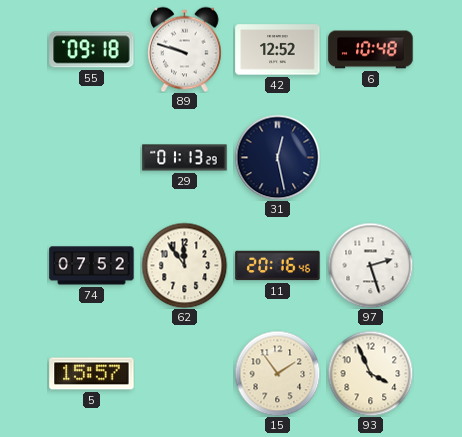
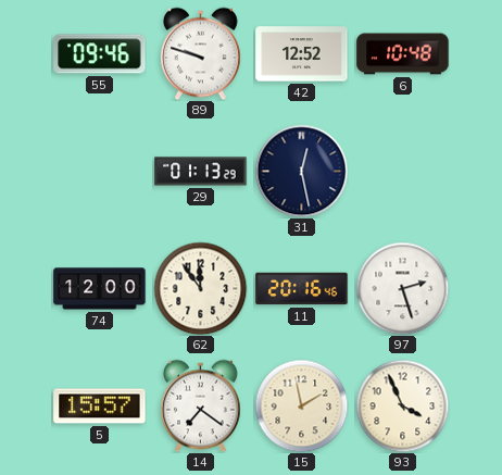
55: 09:18 -> 09:46
74: 07:52 -> 12:00
14: none -> 7:21
15: 1:54 -> 1:58
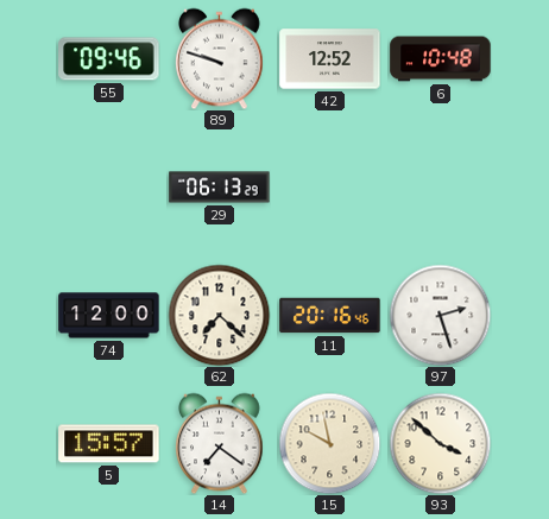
29: 01:13 -> 06:13
31: 12:28 -> none
62: 11:54 -> 7:22
15: 1:58 -> 9:58
93: 3:56 -> 3:52
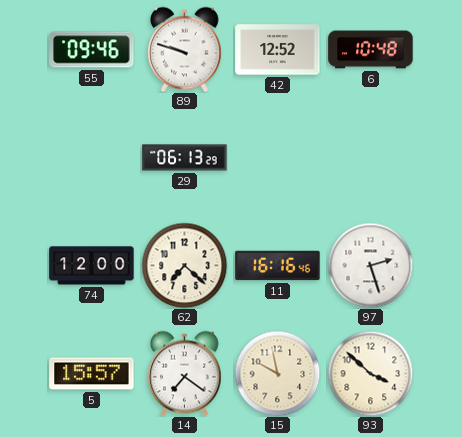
11: 20:16 -> 16:16
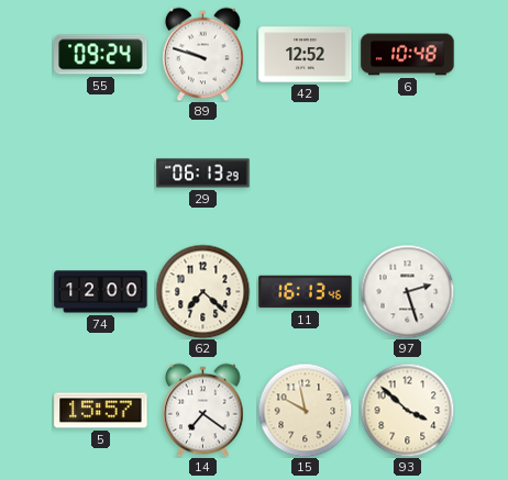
55: 09:46 -> 09:24
11: 16:16 -> 16:13
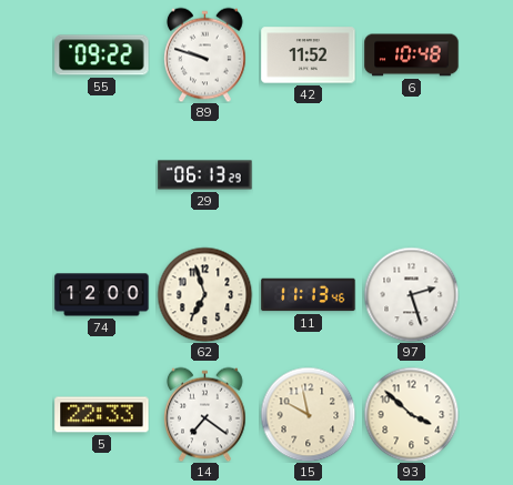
55: 09:24 -> 09:22
42: 12:52 -> 11:52
62: 7:22 -> 6:57
11: 16:13 -> 11:13
5: 15:57 -> 22:33
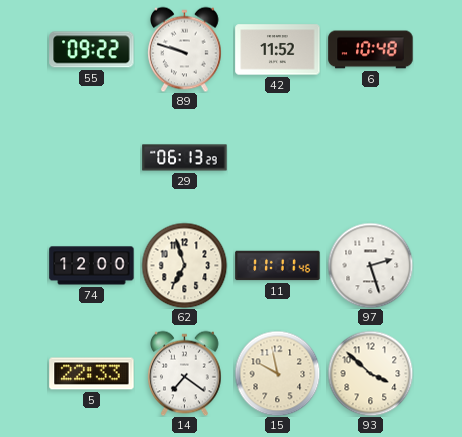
11: 11:13 -> 11:11
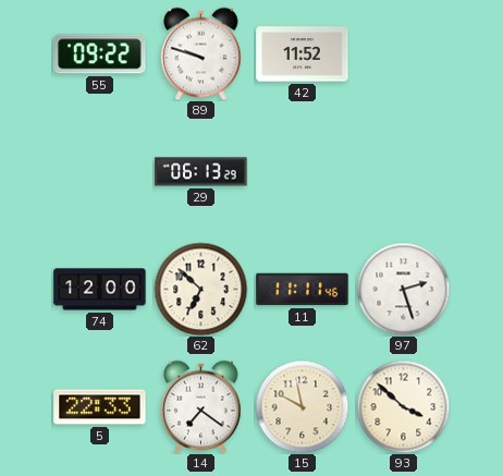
6: 10:48 -> none
62: 6:57 -> 6:52
